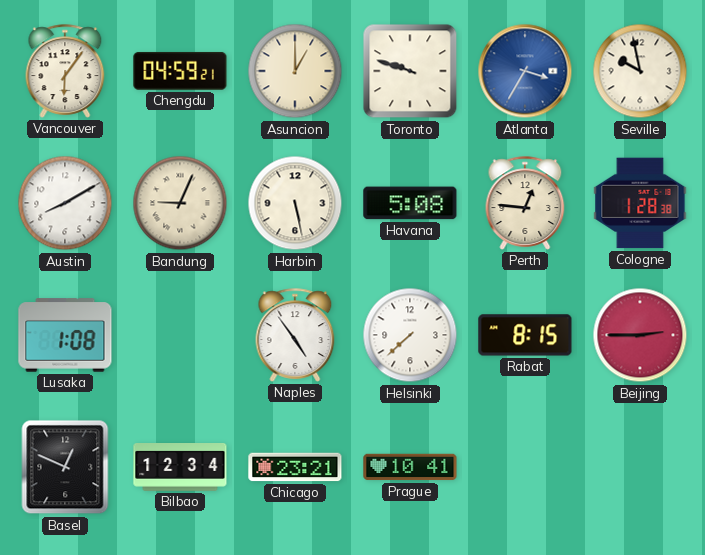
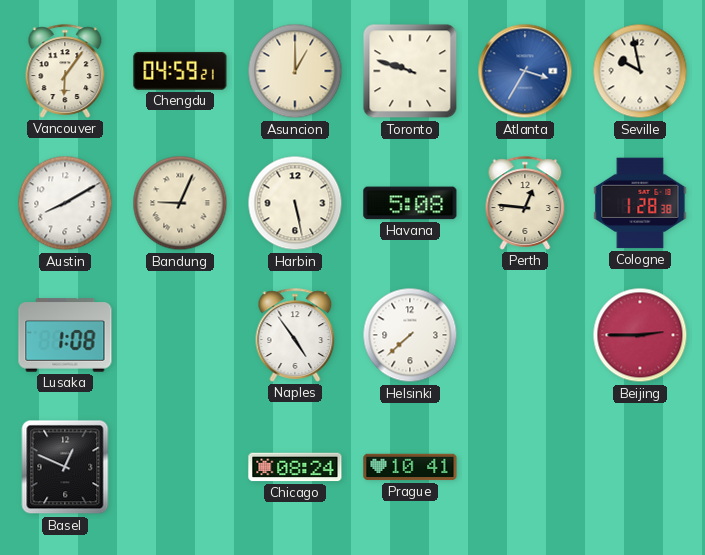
Rabat: 8:15 -> none
Bilbao: 12:34 -> none
Chicago: 23:21 -> 08:24
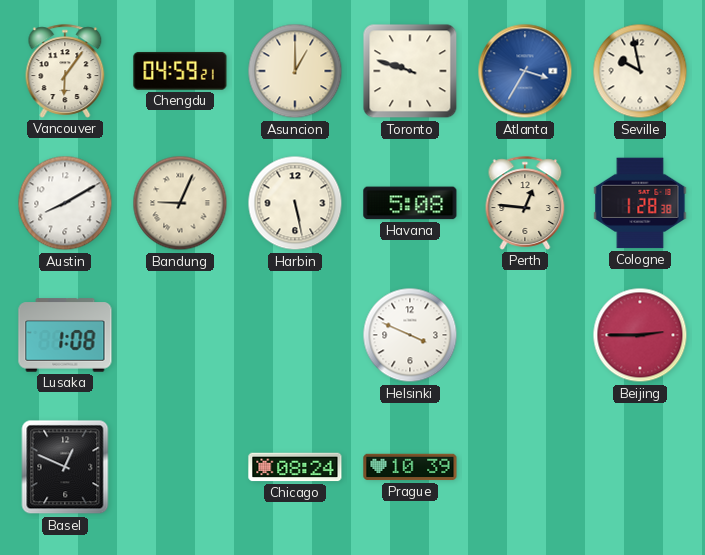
Naples: 4:54 -> none
Helsinki: 7:38 -> 3:49
Prague: 10:41 -> 10:39
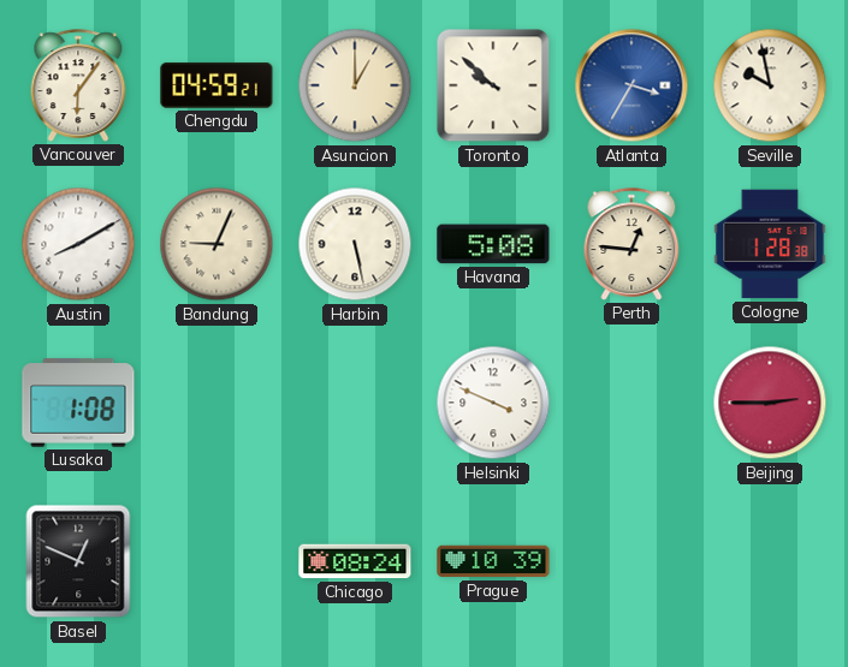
Toronto: 9:48 -> 9:52
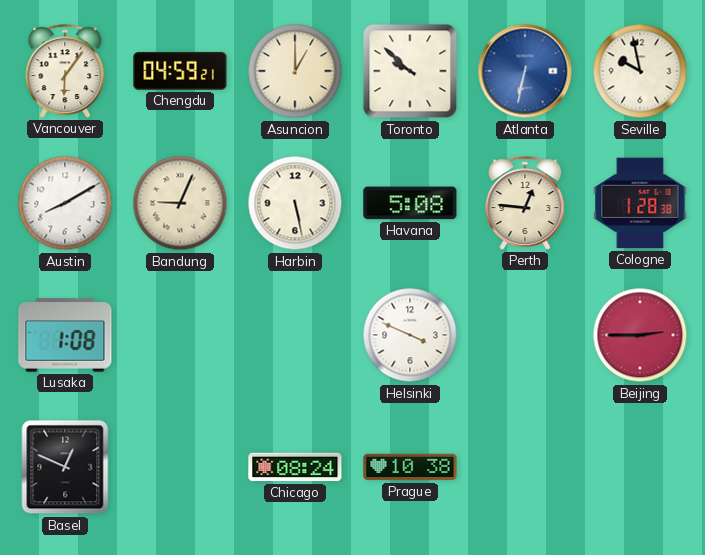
Atlanta: 3:35 -> 6:32
Prague: 10:39 -> 10:38
